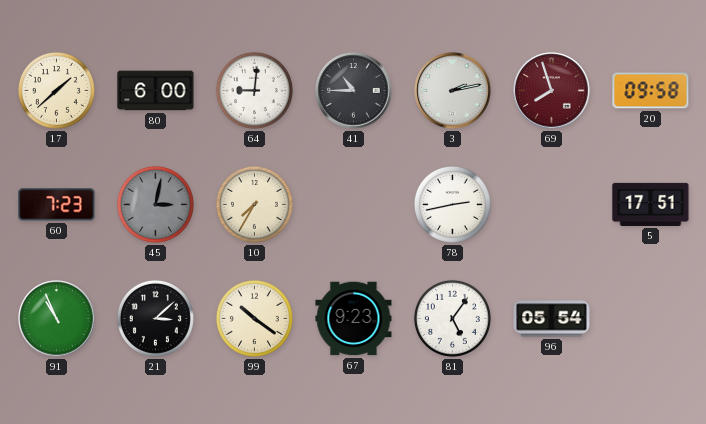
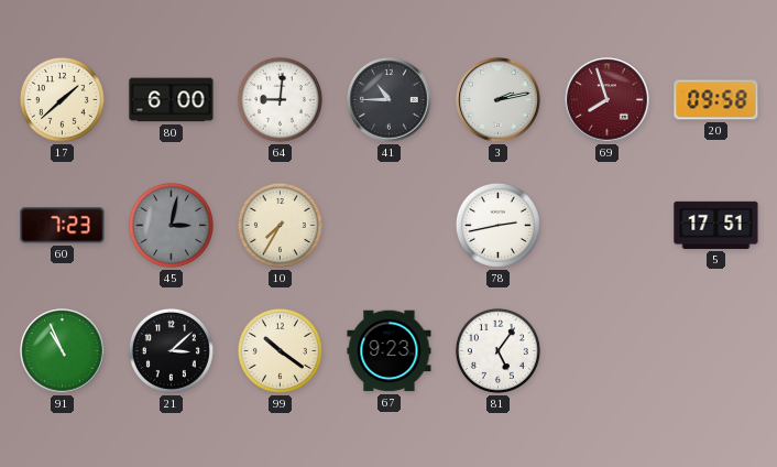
96: 05:54 -> none
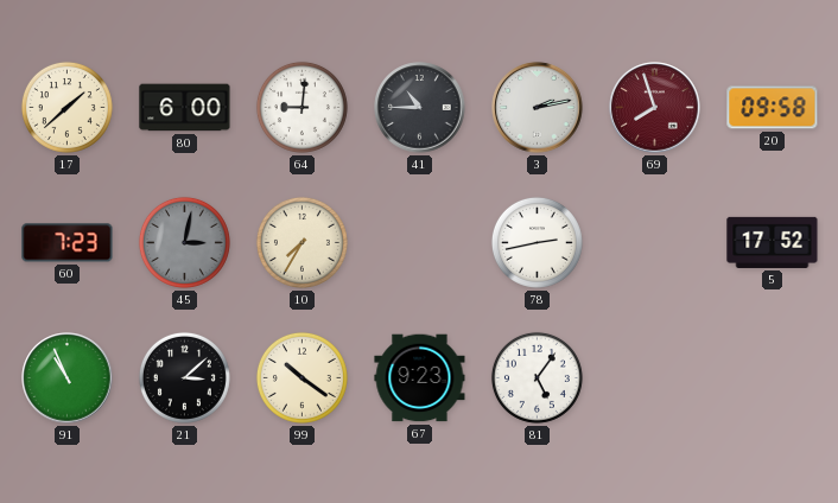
5: 17:51 -> 17:52
